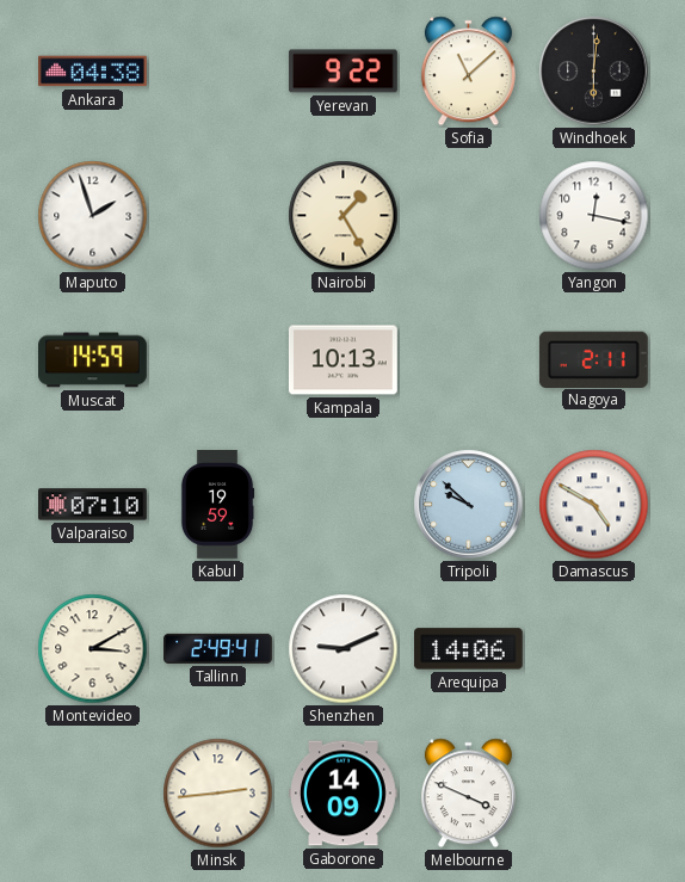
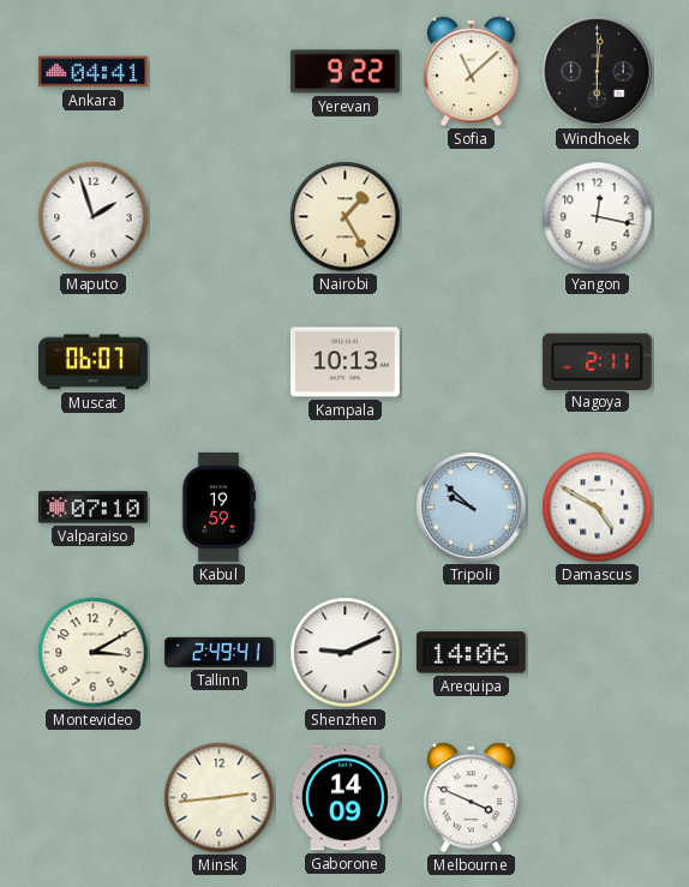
Ankara: 04:38 -> 04:41
Muscat: 14:59 -> 06:07
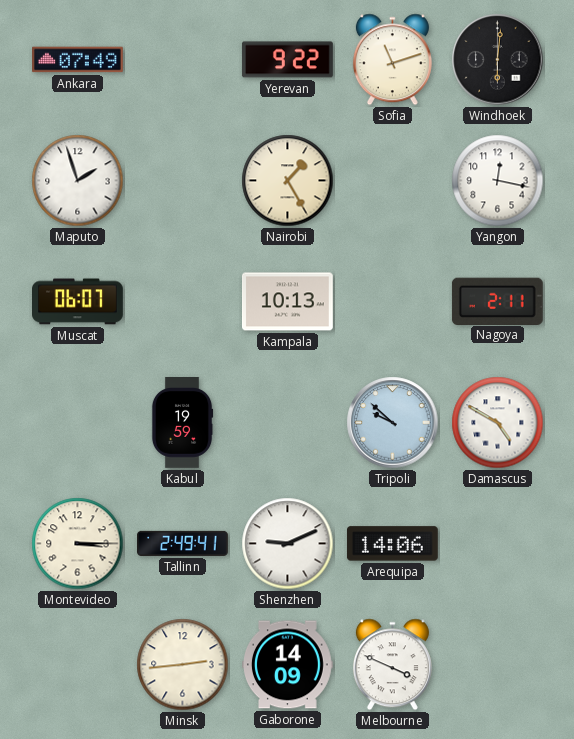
Ankara: 04:41 -> 07:49
Sofia: 11:08 -> 11:12
Valparaiso: 07:10 -> none
Montevideo: 3:10 -> 3:15
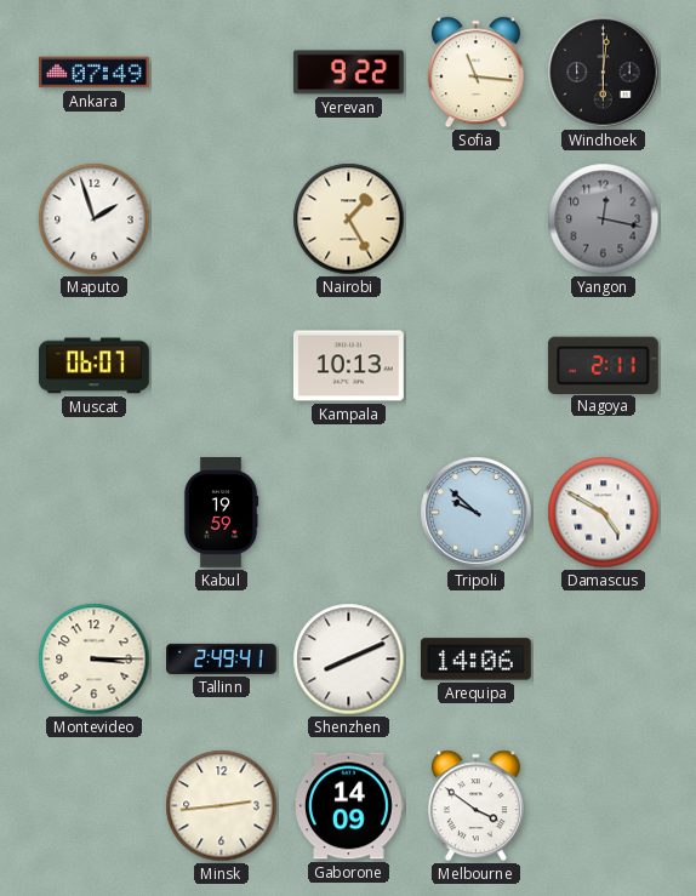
Sofia: 11:12 -> 11:16
Yangon dial: white -> grey
Shenzhen: 9:11 -> 8:11
Melbourne: 3:49 -> 3:51
